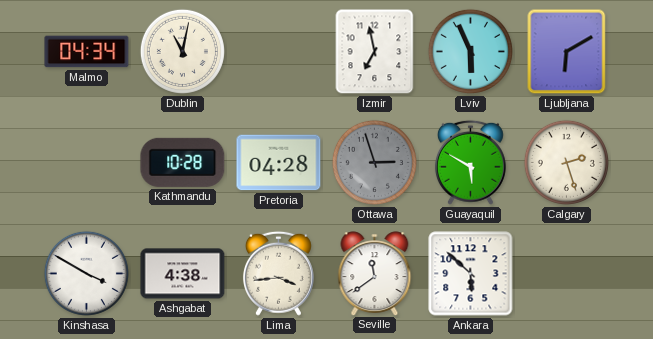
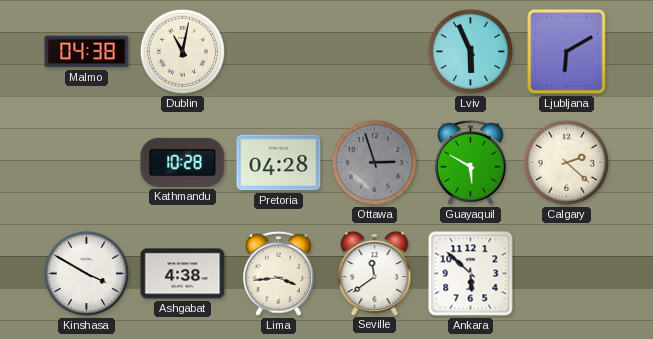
Malmo: 04:34 -> 04:38
Izmir: 6:58 -> none
Calgary: 2:27 -> 2:22
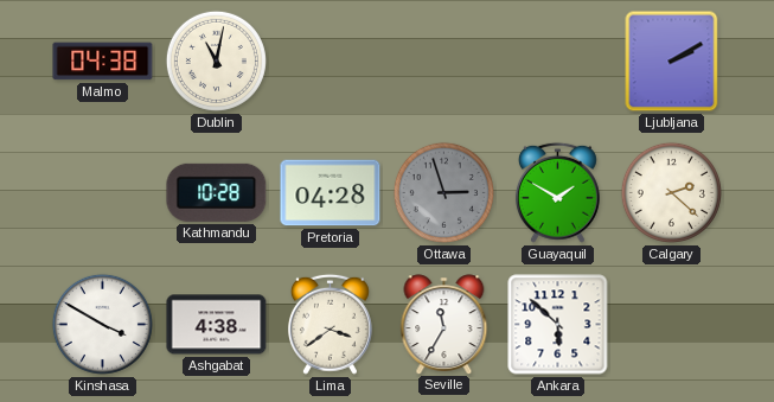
Lviv: 5:56 -> none
Ljubljana: 6:10 -> 2:10
Guayaquil: 5:50 -> 1:50
Lima: 3:44 -> 3:39
Seville: 11:39 -> 11:35
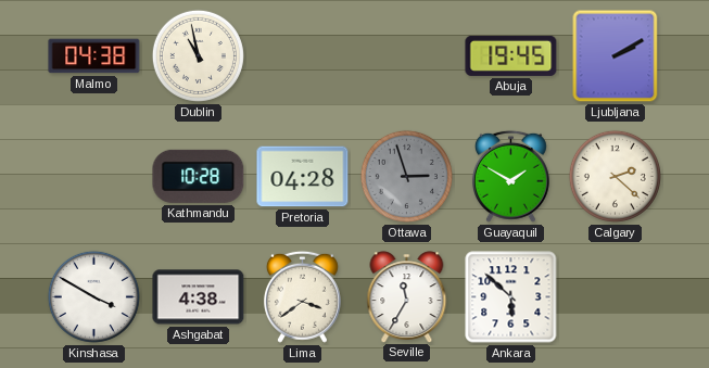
Dublin: 11:02 -> 10:58
Abuja: none -> 19:45
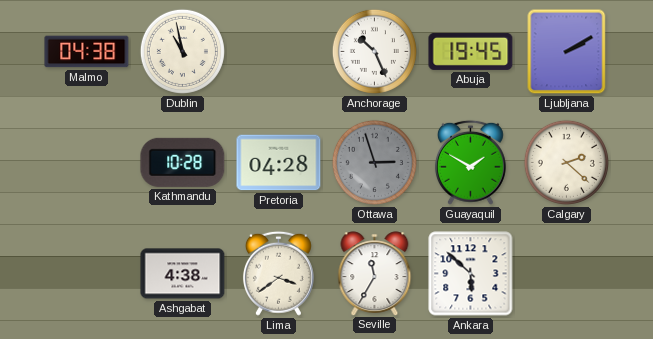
Anchorage: none -> 10:26
Kinshasa: 3:50 -> none
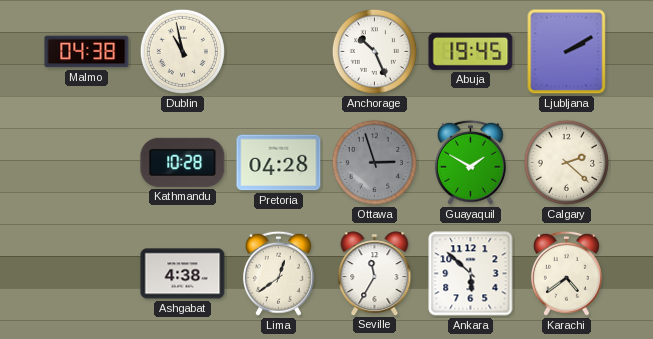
Lima: 3:39 -> 12:39
Karachi: none -> 4:39
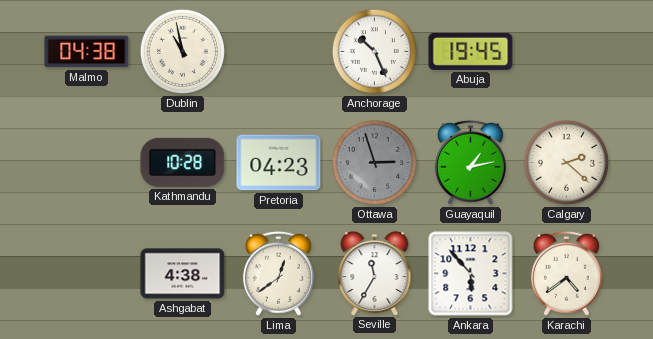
Ljubljana: 2:10 -> none
Pretoria: 04:28 -> 04:23
Guayaquil: 1:50 -> 1:13
Ankara: 5:52 -> 5:53
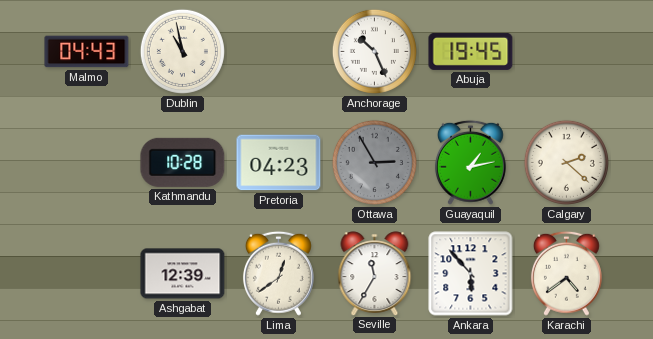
Malmo: 04:38 -> 04:43
Ottawa: 2:57 -> 2:55
Ashgabat: 4:38 -> 12:39
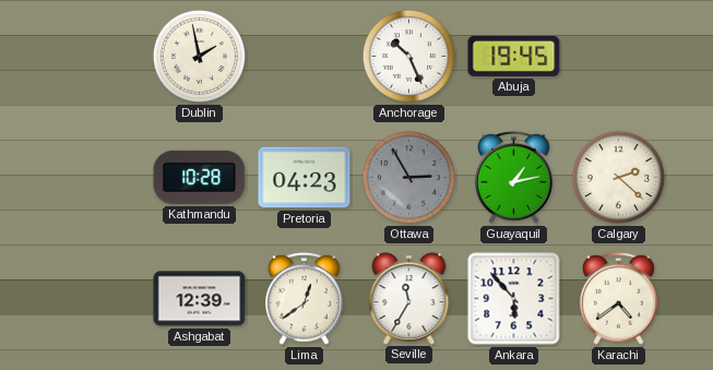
Malmo: 04:43 -> none
Dublin: 10:58 -> 1:58
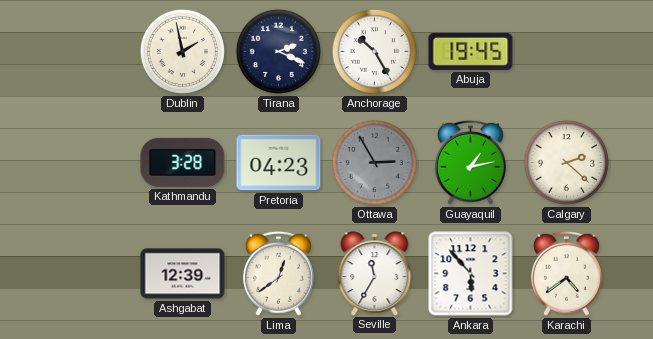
Tirana: none -> 2:19
Anchorage: 10:26 -> 10:25
Kathmandu: 10:28 -> 3:28
